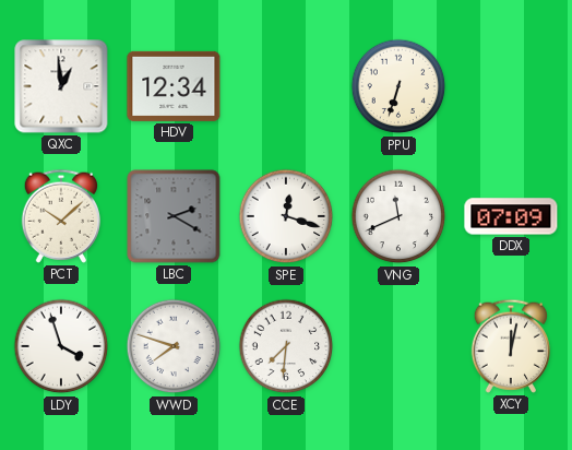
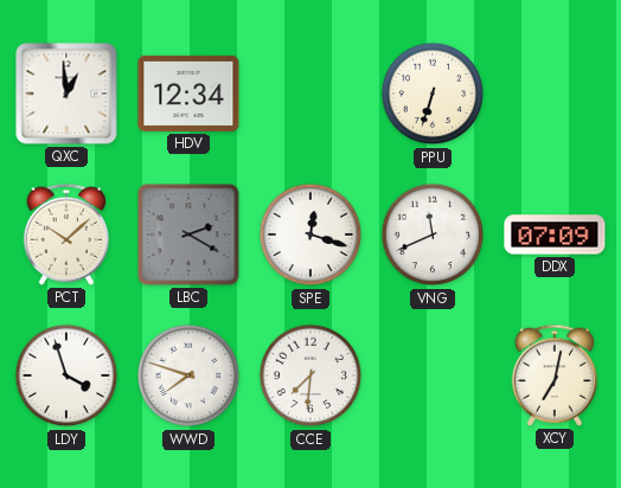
XCY: 12:02 -> 7:02
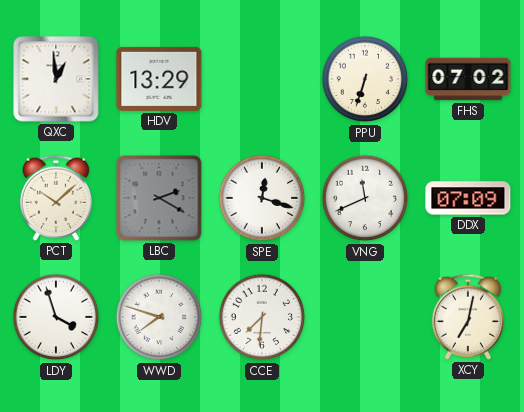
HDV: 12:34 -> 13:29
FHS: none -> 07:02
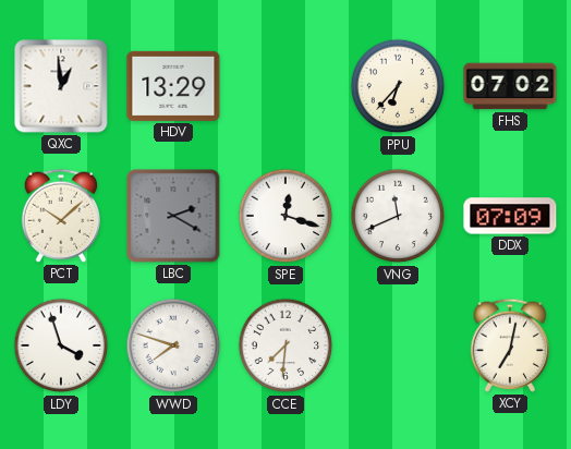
PPU: 6:33 -> 6:37
